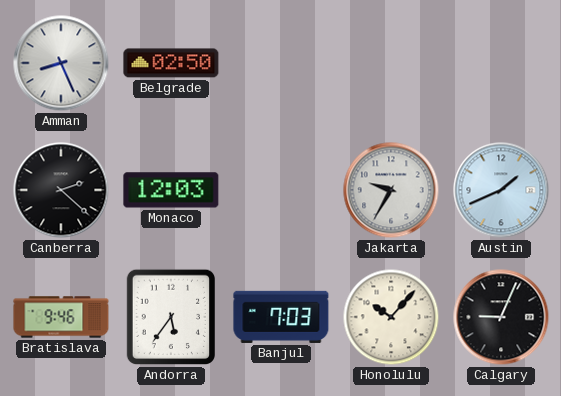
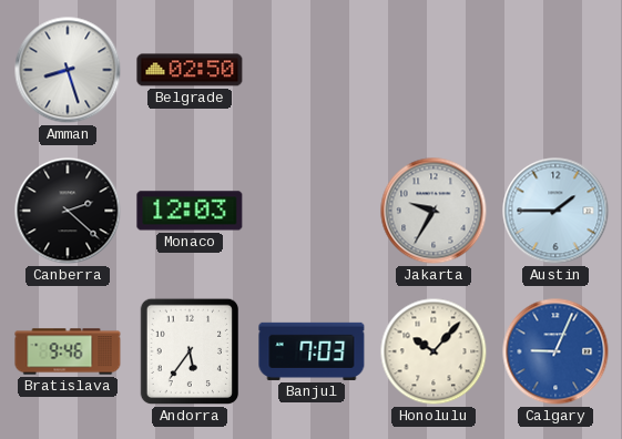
Amman: 8:26 -> 8:27
Austin: 1:41 -> 1:45
Calgary dial: black -> blue
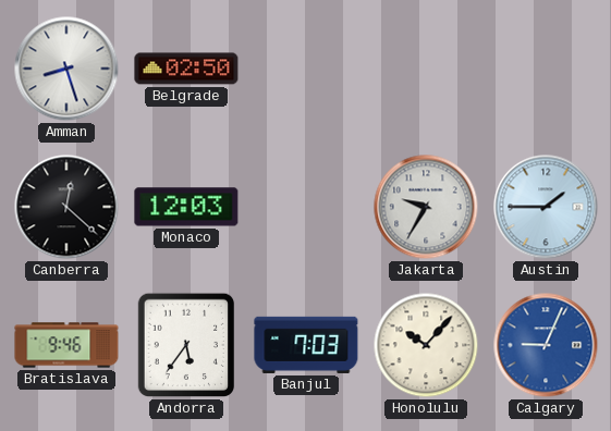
Canberra: 2:22 -> 12:22
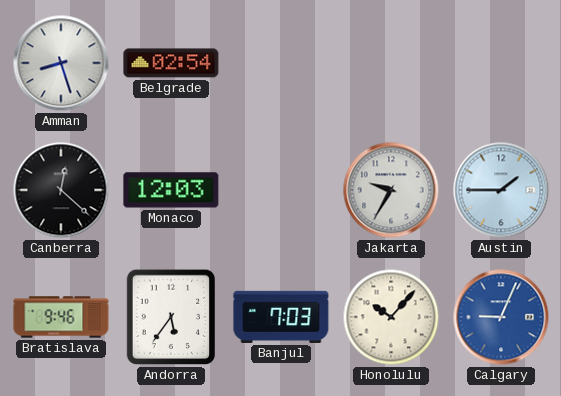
Belgrade: 02:50 -> 02:54
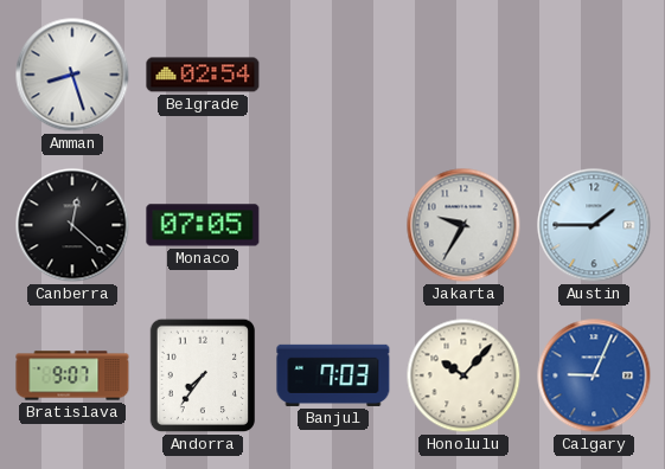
Monaco: 12:03 -> 07:05
Bratislava: 9:46 -> 9:07
Andorra: 5:36 -> 7:36
